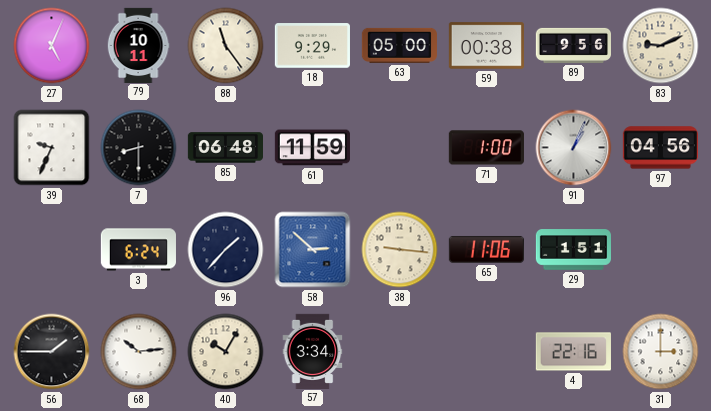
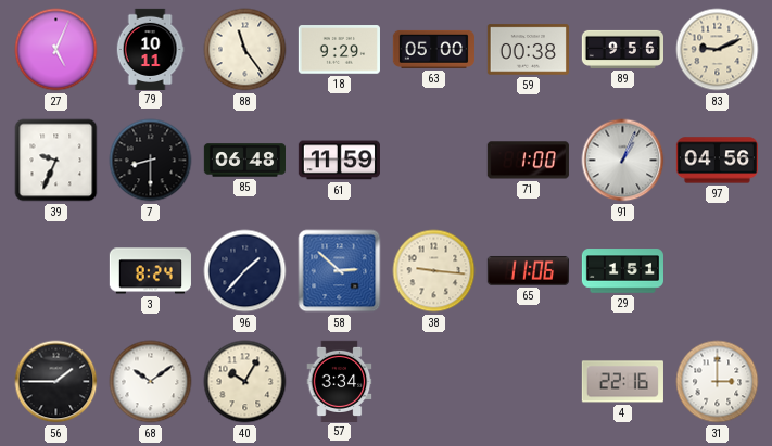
3: 6:24 -> 8:24
68: 10:14 -> 10:09
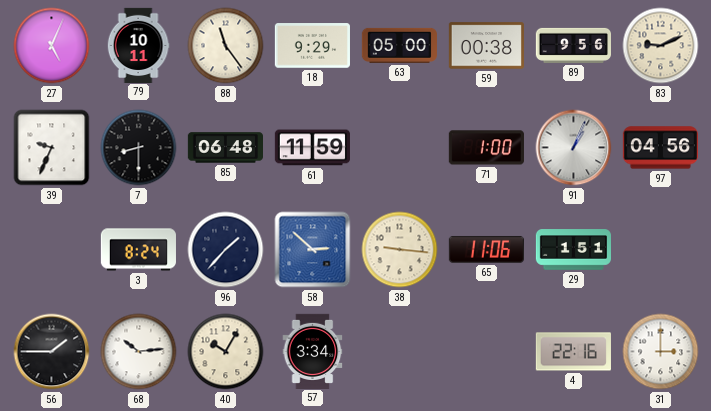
68: 10:09 -> 10:14
